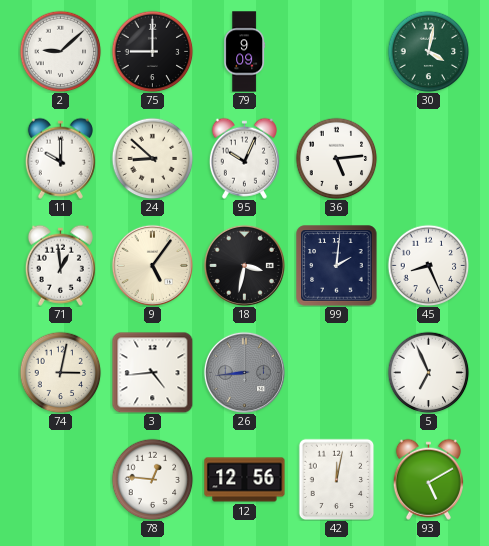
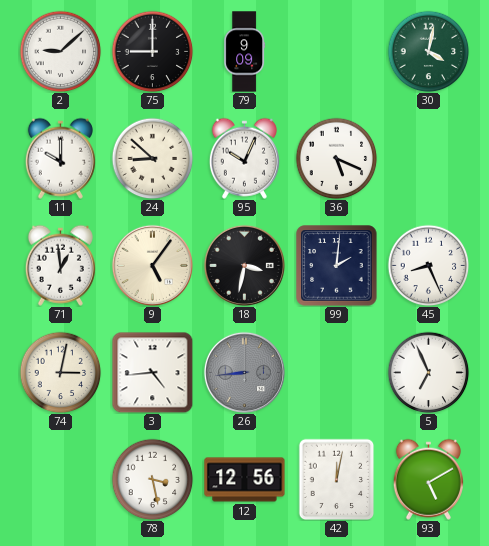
36: 5:14 -> 5:19
78: 12:46 -> 3:28
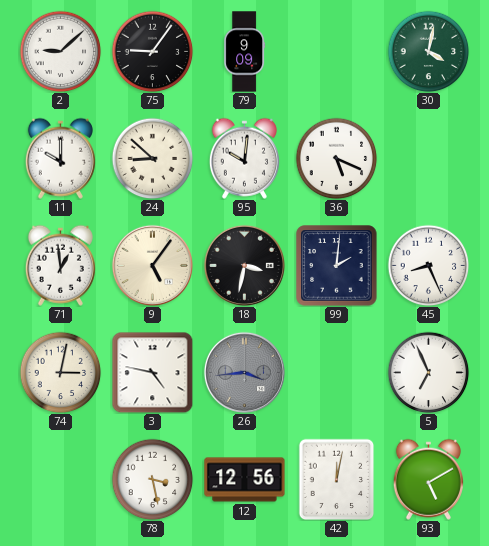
75: 9:00 -> 9:06
95: 10:04 -> 10:01
3: 4:44 -> 4:47
26: 8:44 -> 3:44
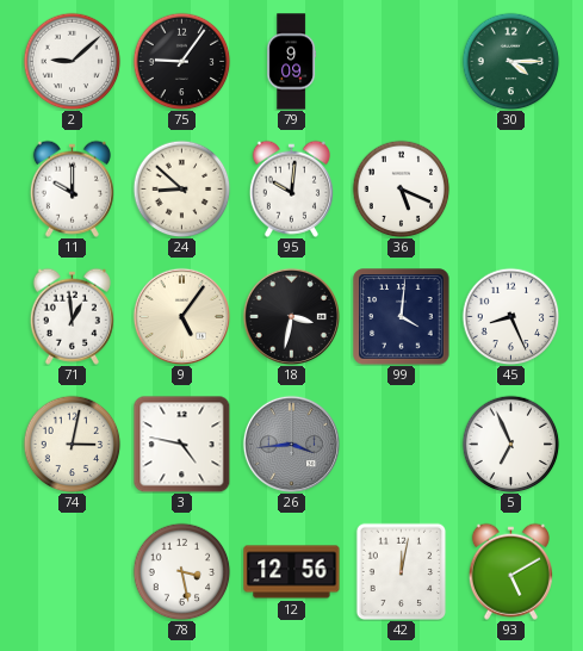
30: 4:02 -> 4:15
99: 2:01 -> 4:01
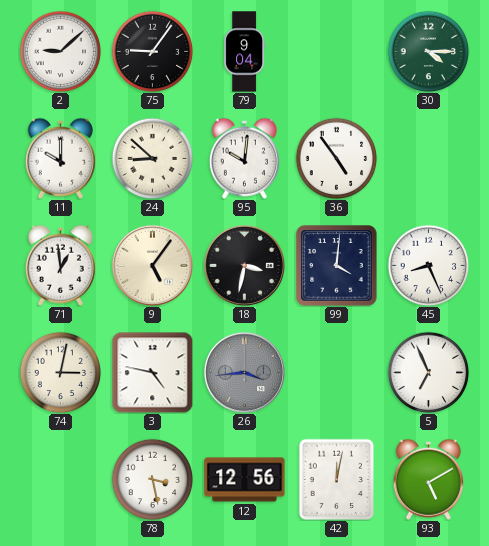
79: 9:09 -> 9:04
36: 5:19 -> 4:54
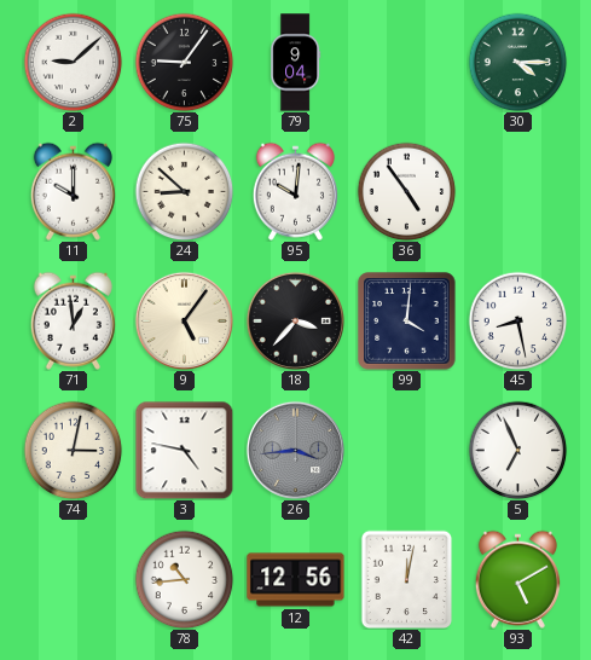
18: 3:32 -> 3:37
45: 8:26 -> 8:28
78: 3:28 -> 10:44
